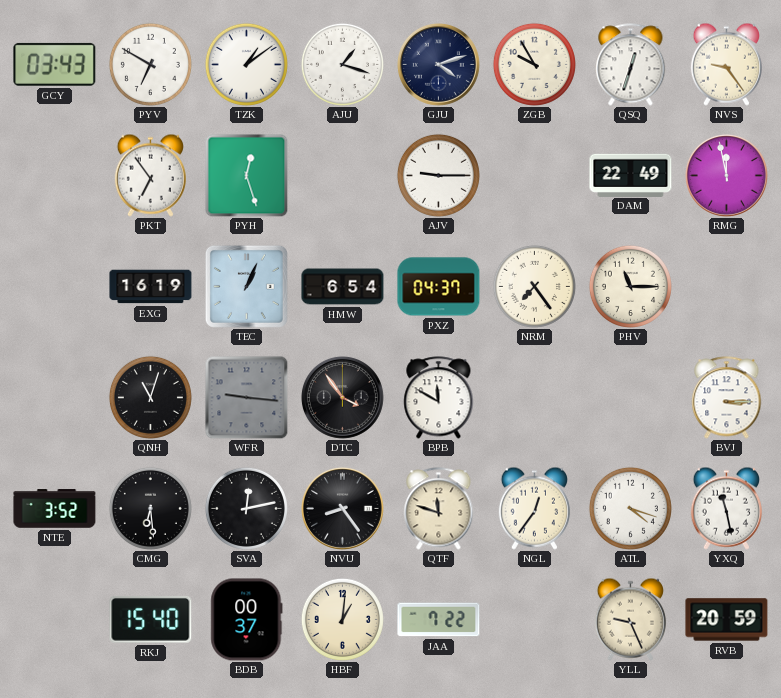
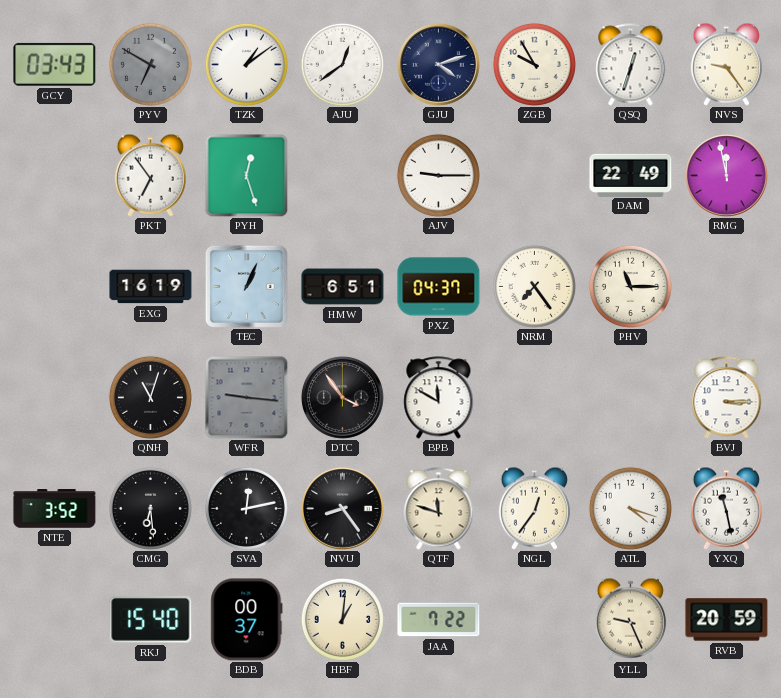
PYV dial: white -> grey
AJU: 1:18 -> 12:39
HMW: 6:54 -> 6:51
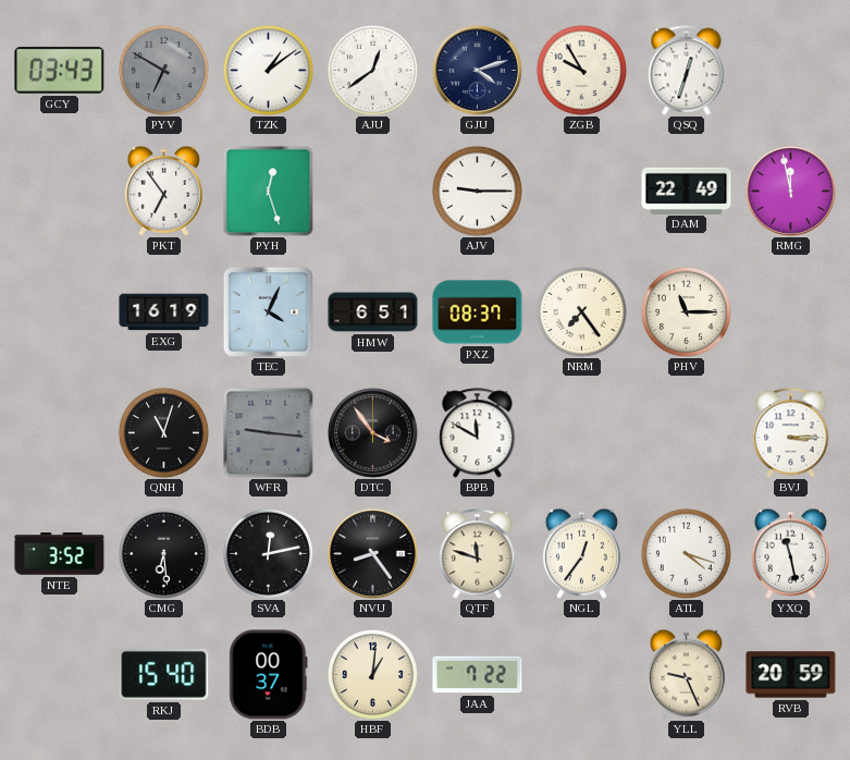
NVS: 9:24 -> none
TEC: 1:04 -> 4:04
PXZ: 04:37 -> 08:37
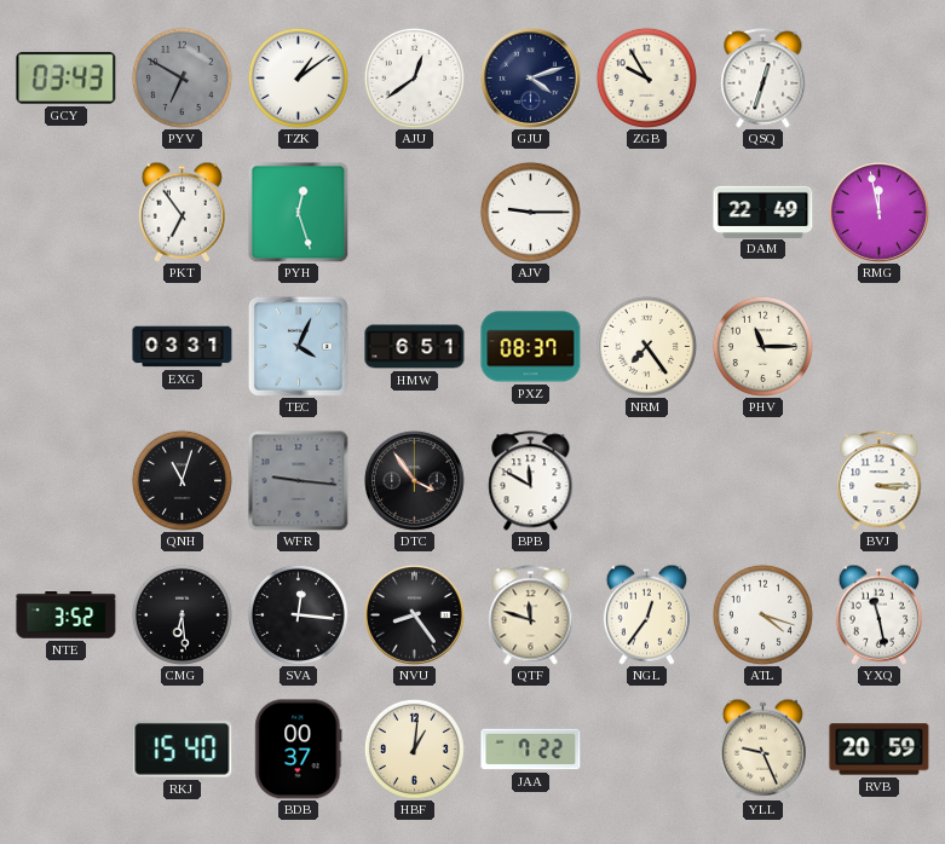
EXG: 16:19 -> 03:31
SVA: 12:13 -> 12:16
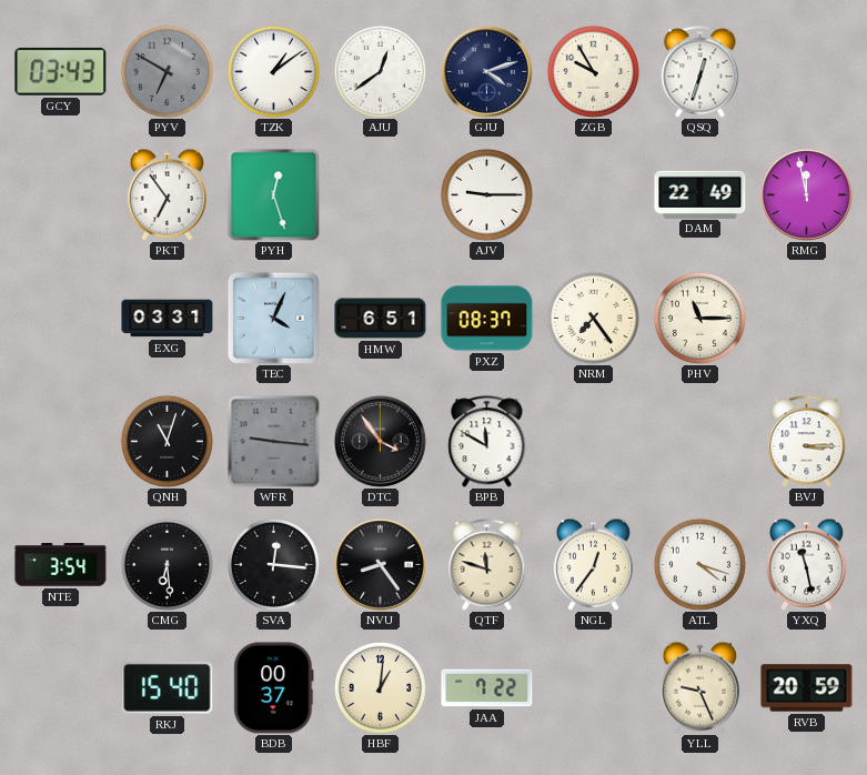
NTE: 3:52 -> 3:54
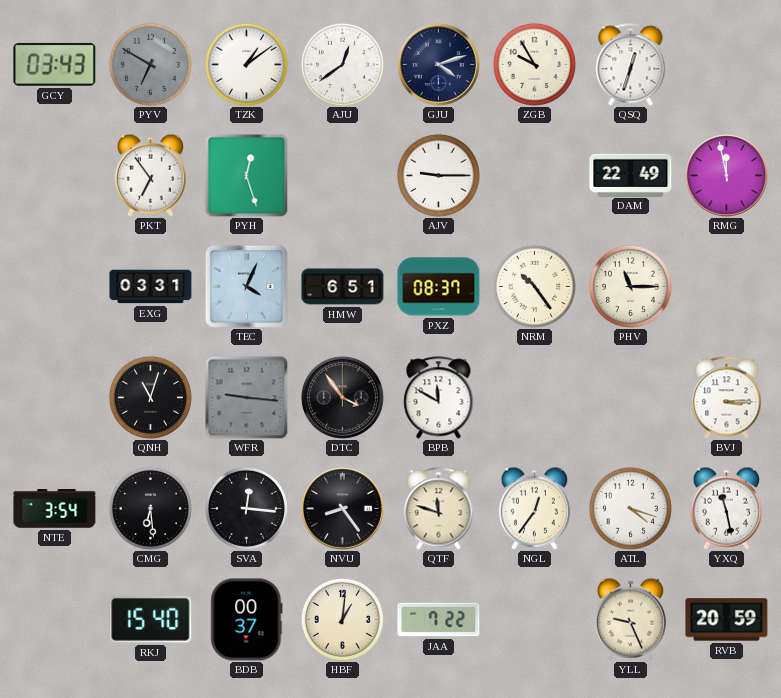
NRM: 7:24 -> 10:24
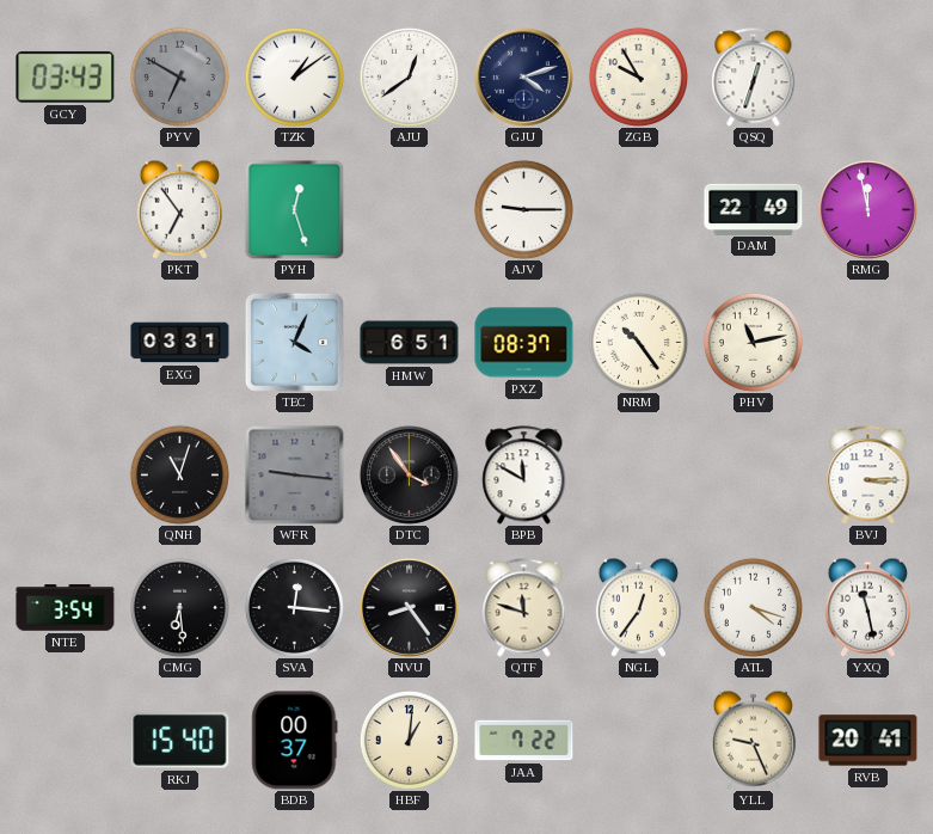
PHV: 11:15 -> 11:13
RVB: 20:59 -> 20:41
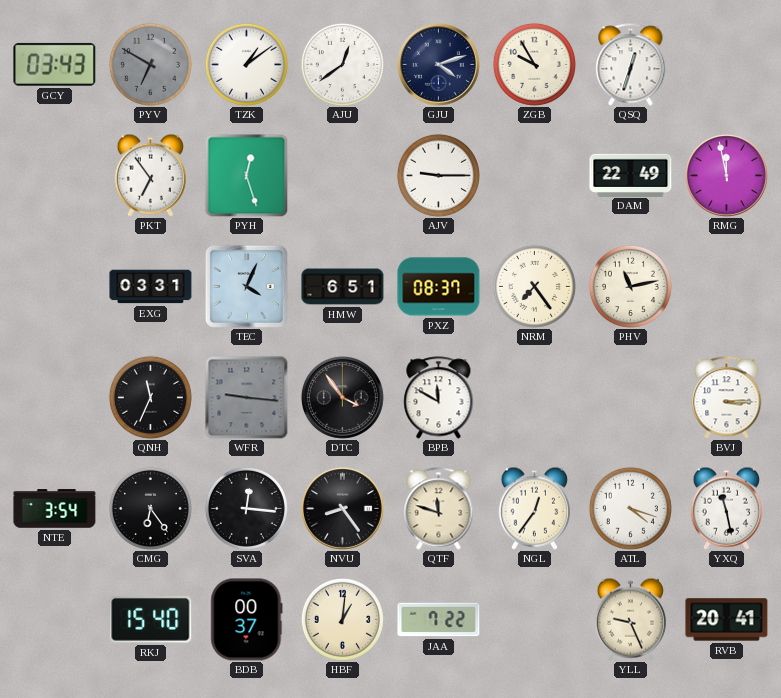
NRM: 10:24 -> 7:24
QNH: 11:03 -> 11:34
CMG: 6:29 -> 6:24
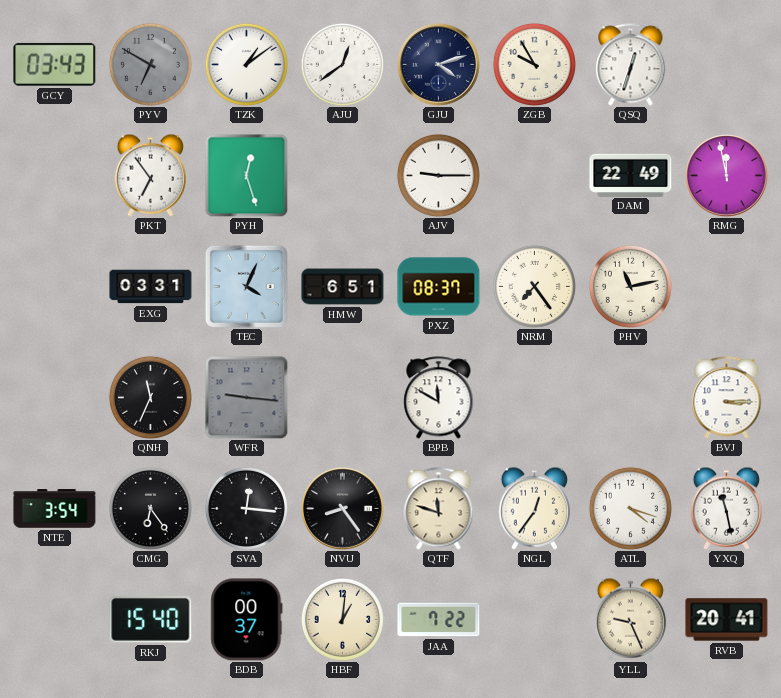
DTC: 3:54 -> none
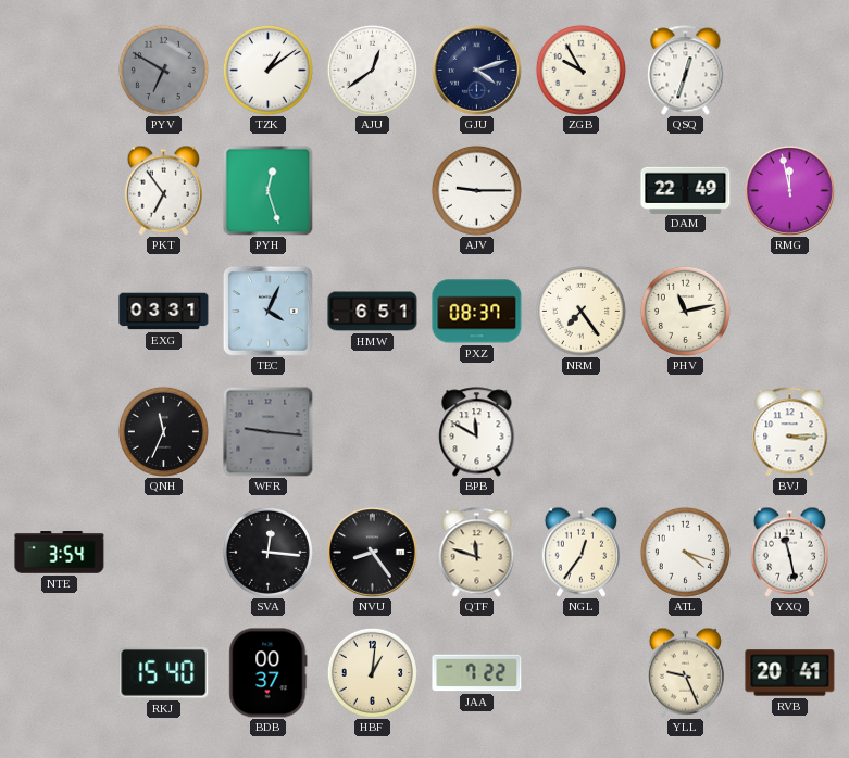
GCY: 03:43 -> none
CMG: 6:24 -> none
